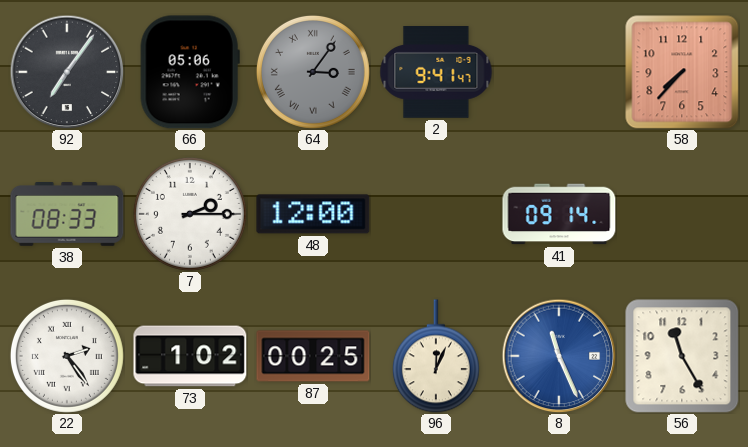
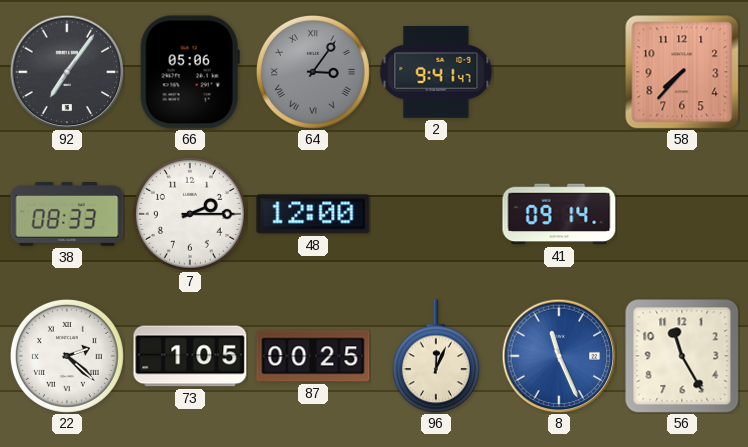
22: 2:24 -> 2:22
73: 1:02 -> 1:05
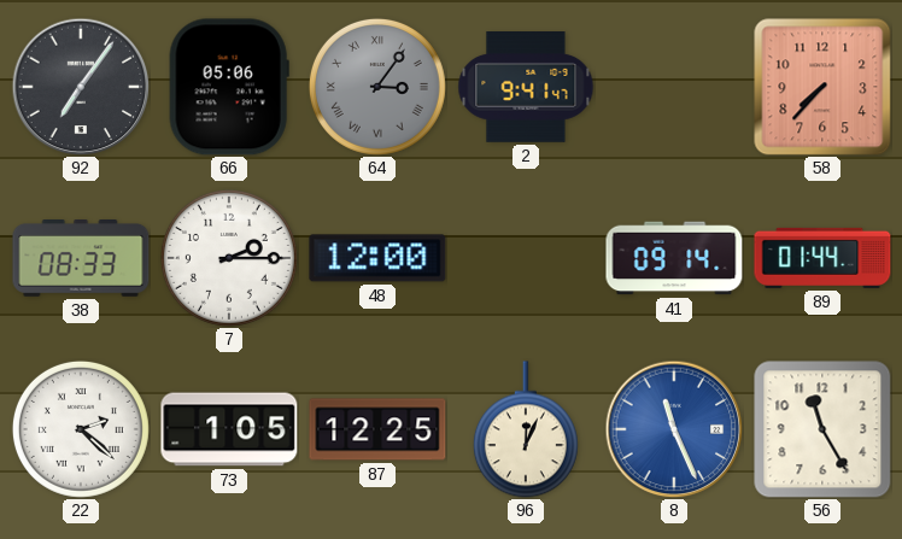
89: none -> 01:44
87: 00:25 -> 12:25
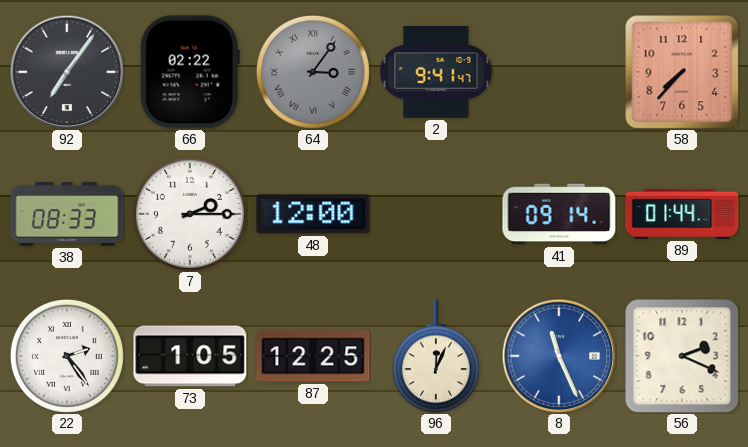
66: 05:06 -> 02:22
22: 2:22 -> 2:24
56: 11:25 -> 2:19
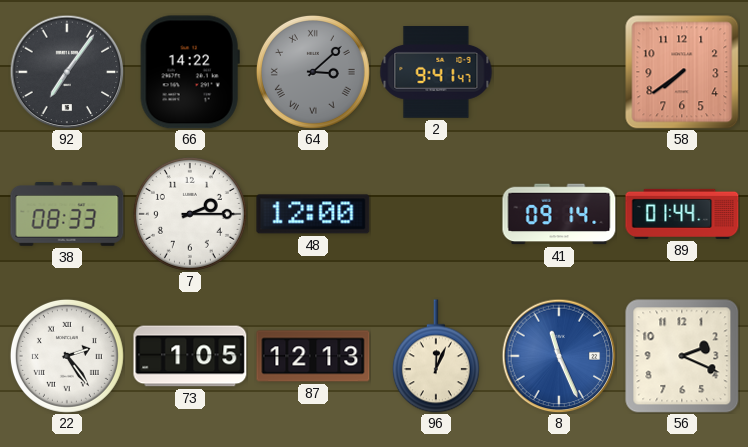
66: 02:22 -> 14:22
64: 3:06 -> 3:08
58: 7:37 -> 7:39
87: 12:25 -> 12:13
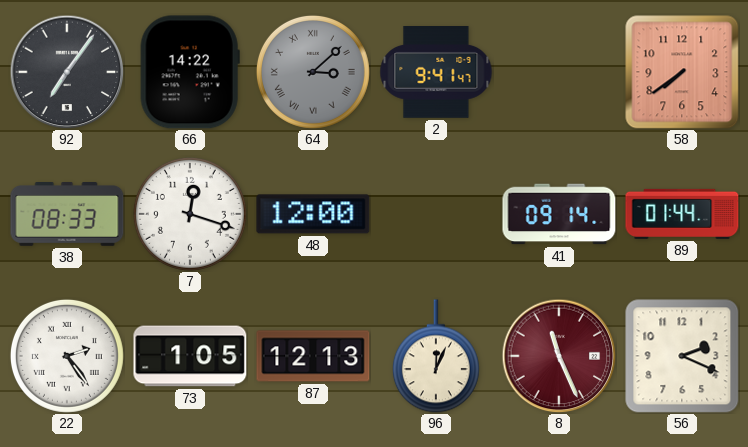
7: 2:15 -> 12:18
8 dial: blue -> burgundy
